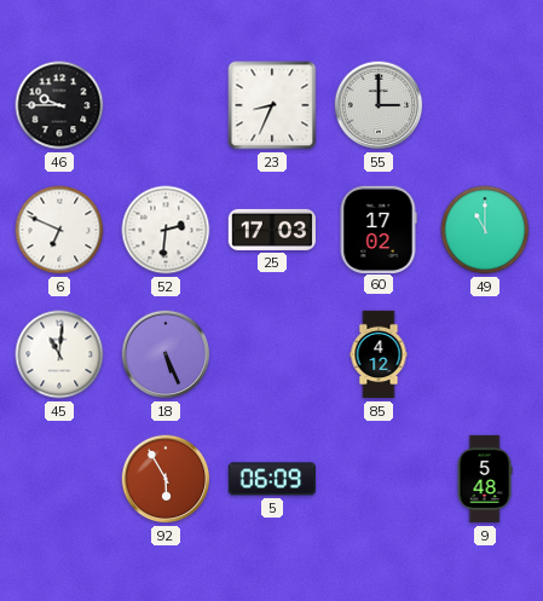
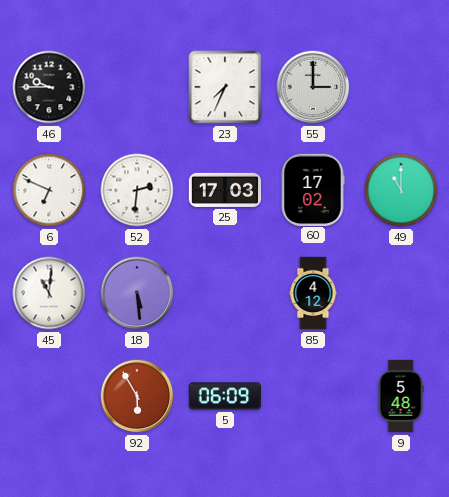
23: 8:34 -> 7:34
18: 5:26 -> 5:29
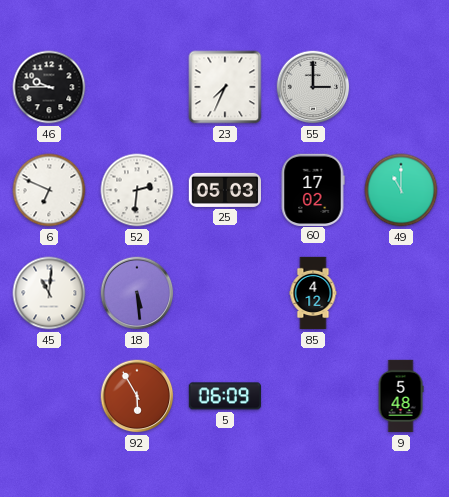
25: 17:03 -> 05:03
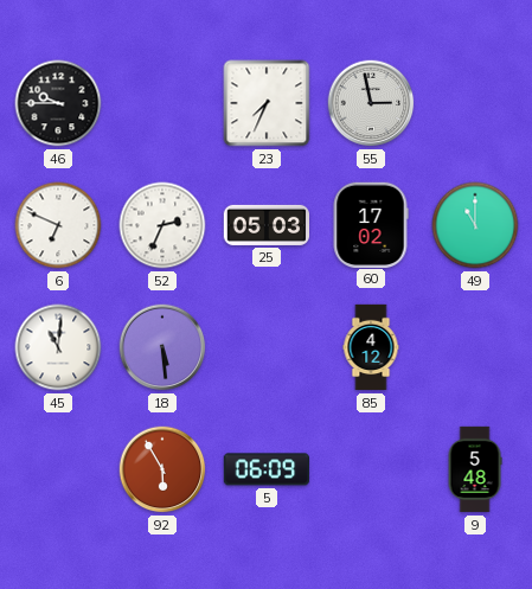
55: 3:00 -> 2:58
52: 2:31 -> 2:34
